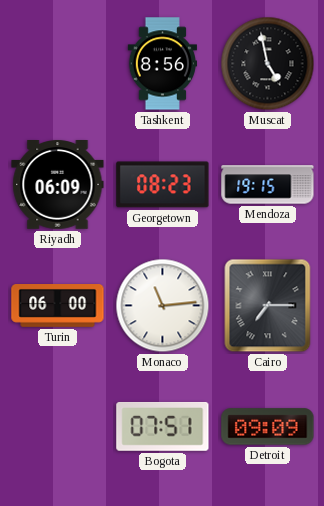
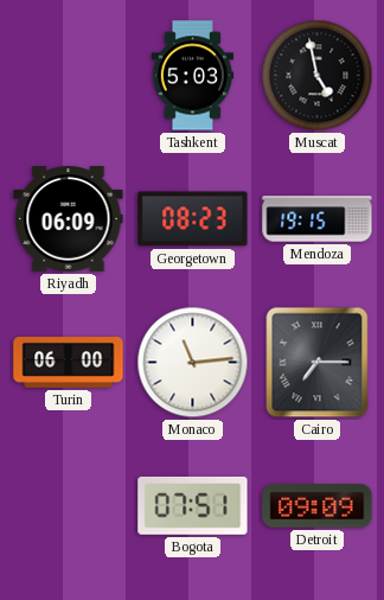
Tashkent: 8:56 -> 5:03
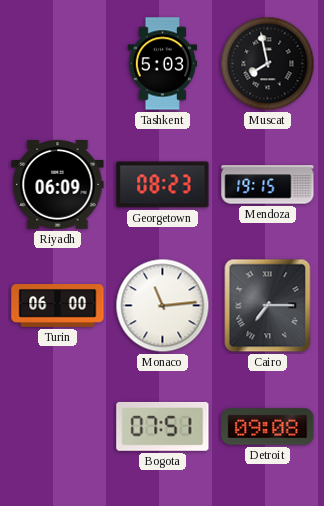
Muscat: 4:58 -> 7:58
Detroit: 09:09 -> 09:08
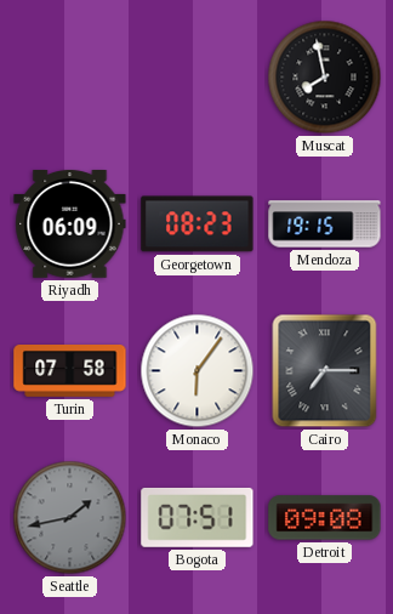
Tashkent: 5:03 -> none
Turin: 06:00 -> 07:58
Monaco: 11:14 -> 6:06
Seattle: none -> 1:43
